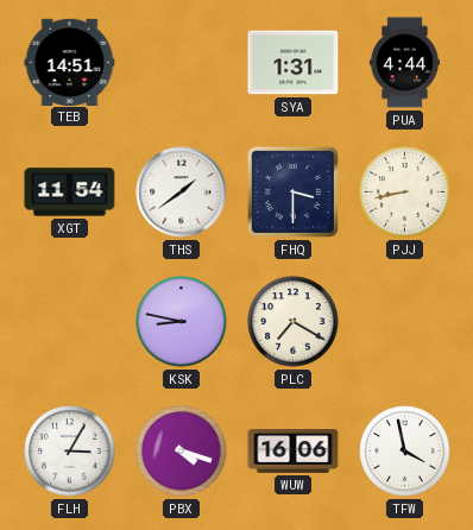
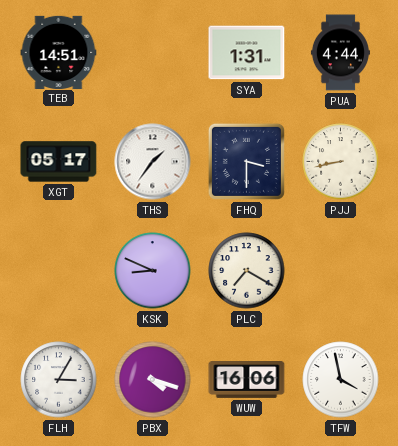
XGT: 11:54 -> 05:17
THS: 1:39 -> 1:36
KSK: 8:47 -> 8:49
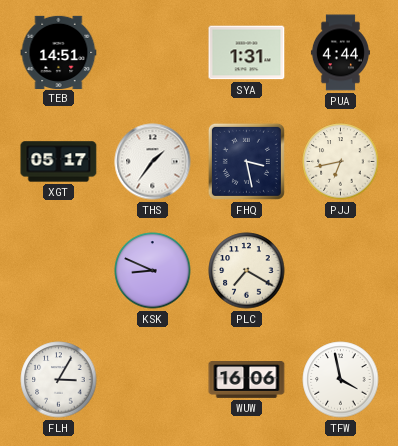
FHQ: 3:30 -> 3:28
PJJ: 8:43 -> 6:43
PBX: 4:18 -> none
